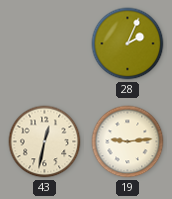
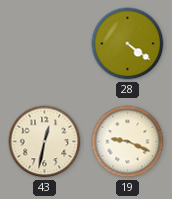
28: 2:04 -> 4:21
19: 9:14 -> 9:19
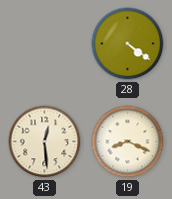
43: 12:32 -> 12:29
19: 9:19 -> 8:19
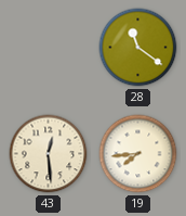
28: 4:21 -> 11:21
19: 8:19 -> 7:44
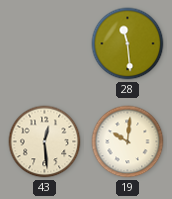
28: 11:21 -> 11:29
19: 7:44 -> 10:01
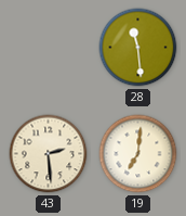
43: 12:29 -> 2:29
19: 10:01 -> 7:01
